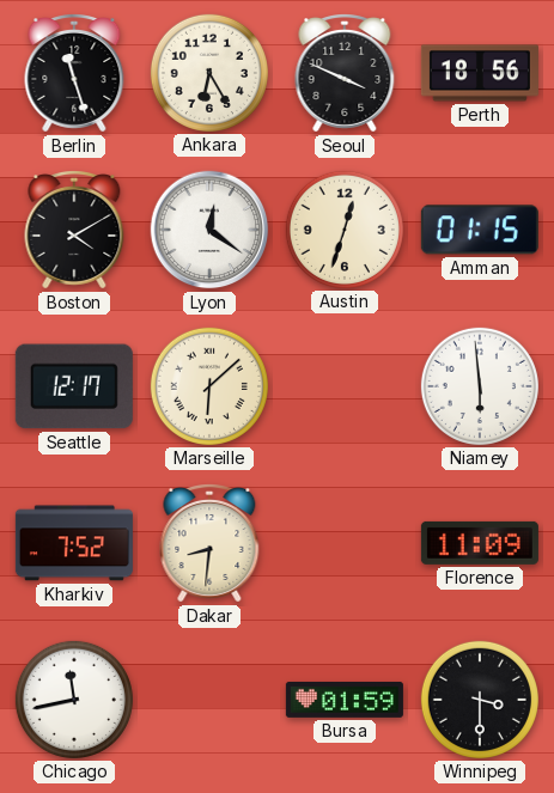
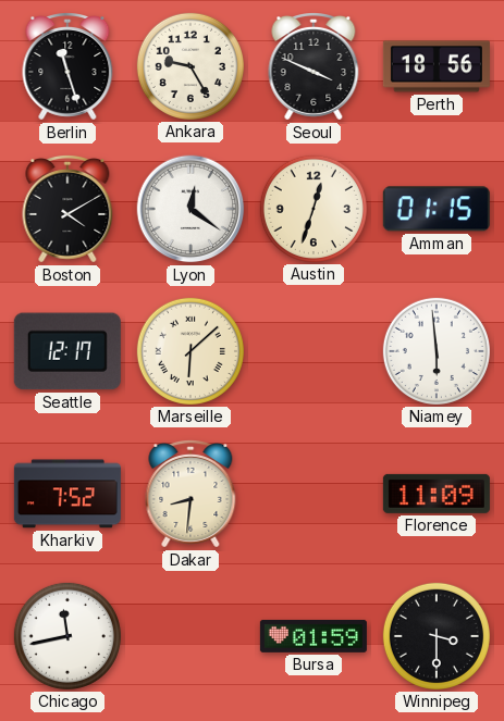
Ankara: 6:25 -> 9:25
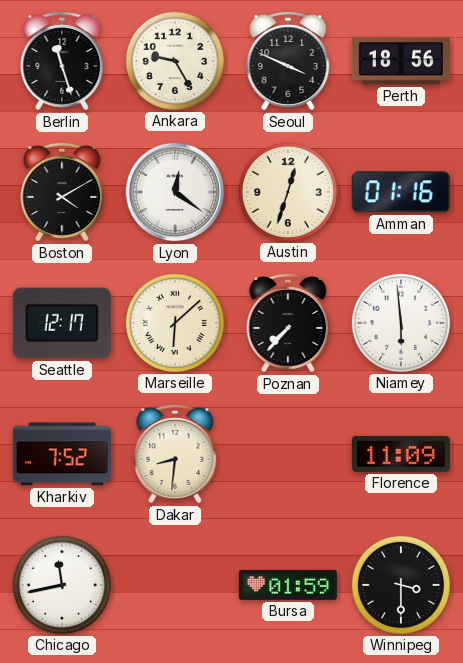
Amman: 01:15 -> 01:16
Poznan: none -> 7:37
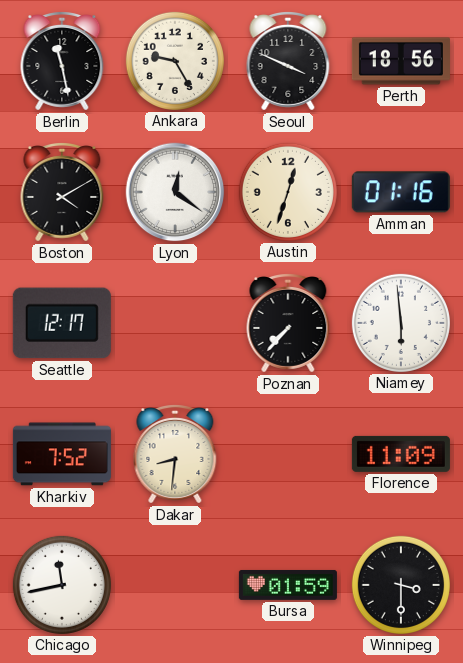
Berlin: 11:27 -> 11:28
Marseille: 6:08 -> none
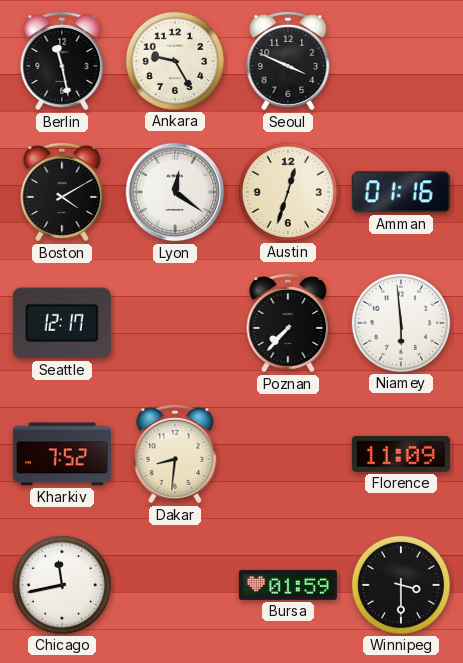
Perth: 18:56 -> none
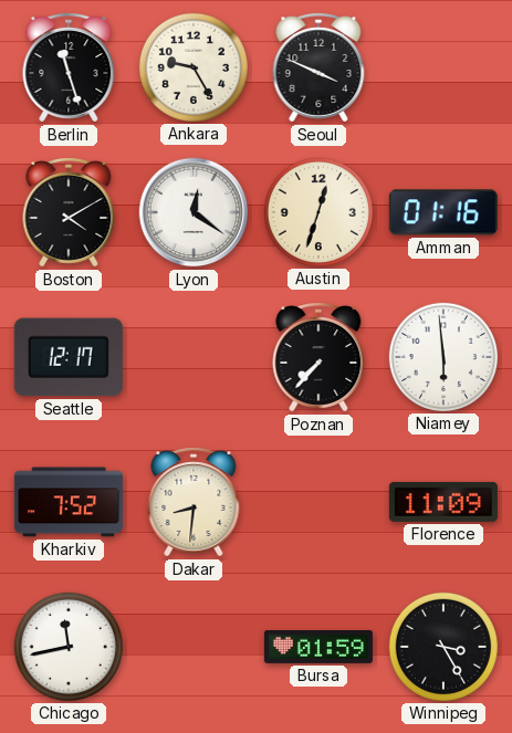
Berlin: 11:28 -> 11:27
Winnipeg: 3:30 -> 3:25
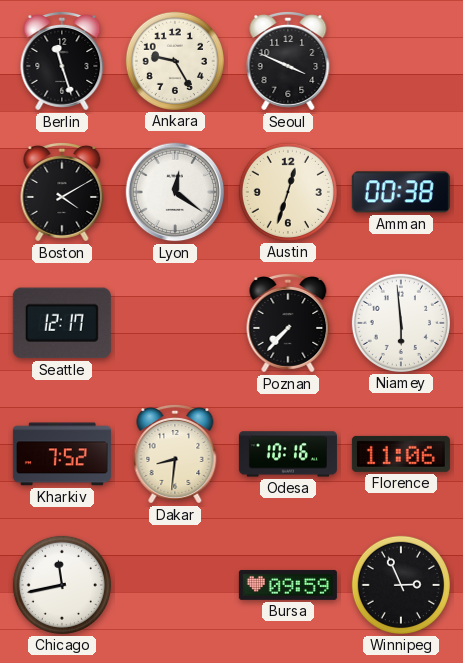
Amman: 01:16 -> 00:38
Odesa: none -> 10:16
Florence: 11:09 -> 11:06
Bursa: 01:59 -> 09:59
Winnipeg: 3:25 -> 2:56
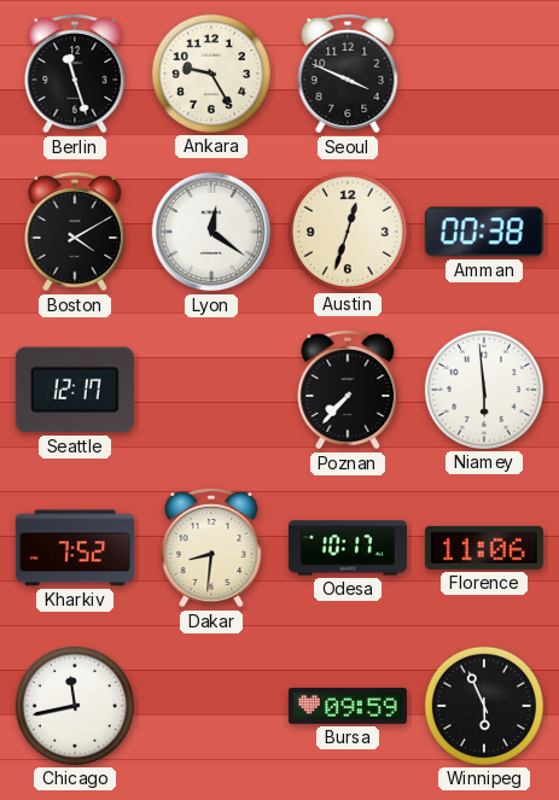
Odesa: 10:16 -> 10:17
Winnipeg: 2:56 -> 5:56
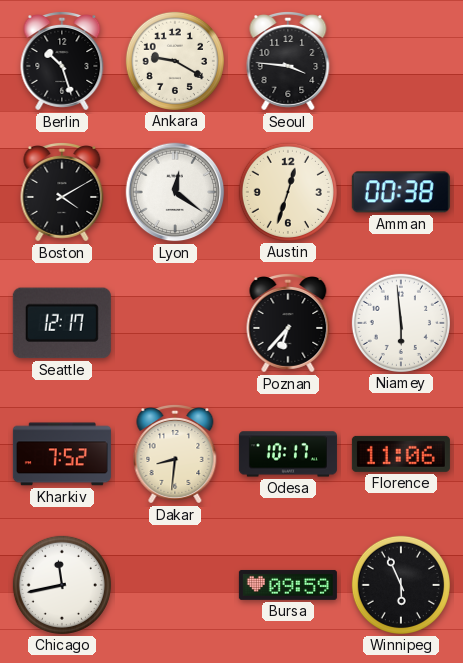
Berlin: 11:27 -> 10:27
Ankara: 9:25 -> 9:20
Seoul: 3:49 -> 3:46
Poznan: 7:37 -> 6:37
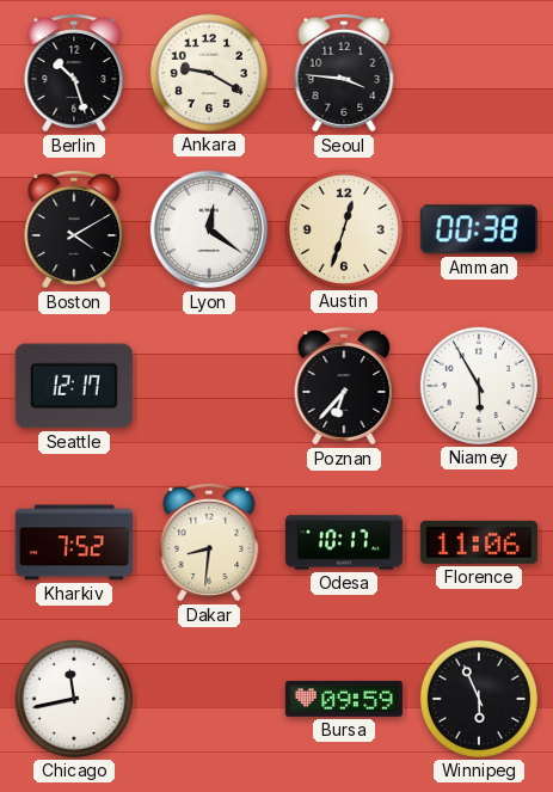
Niamey: 5:59 -> 5:55
